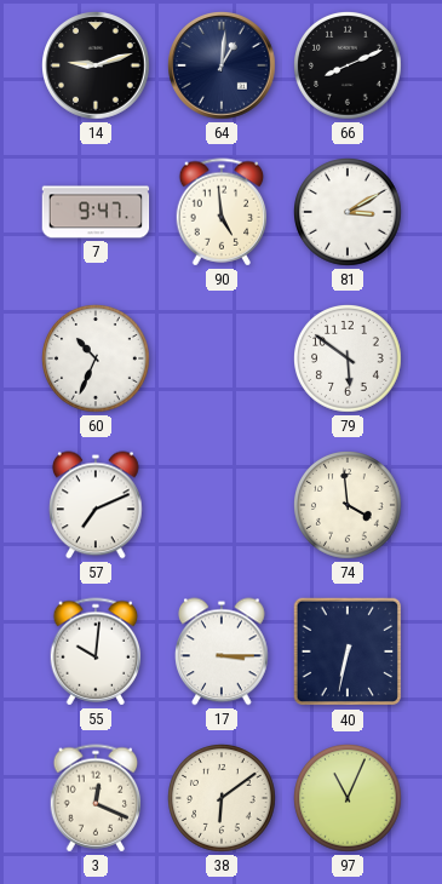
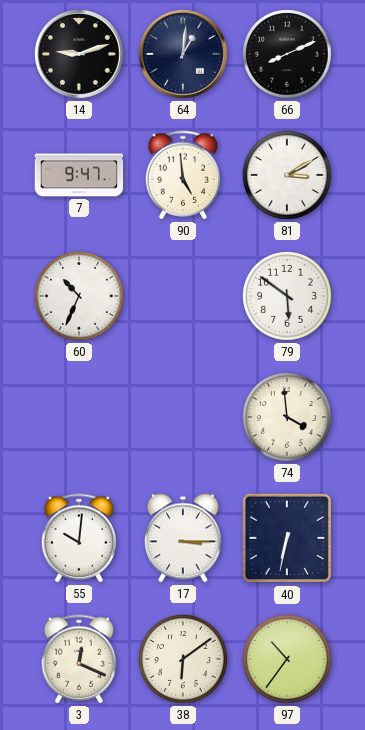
57: 7:11 -> none
97: 11:04 -> 10:36
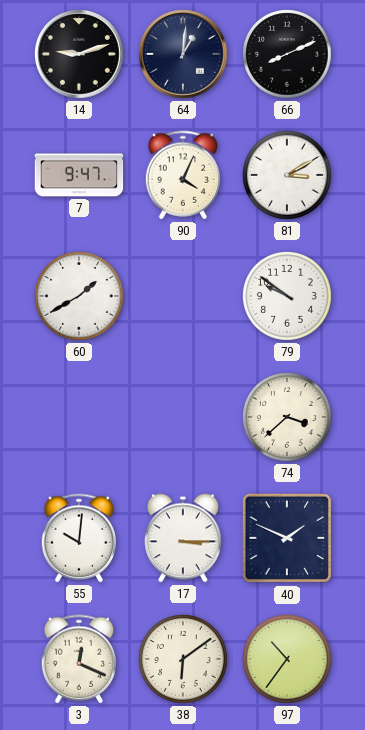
90: 4:59 -> 4:04
60: 10:34 -> 1:40
79: 5:51 -> 9:51
74: 3:59 -> 3:38
40: 6:32 -> 1:49
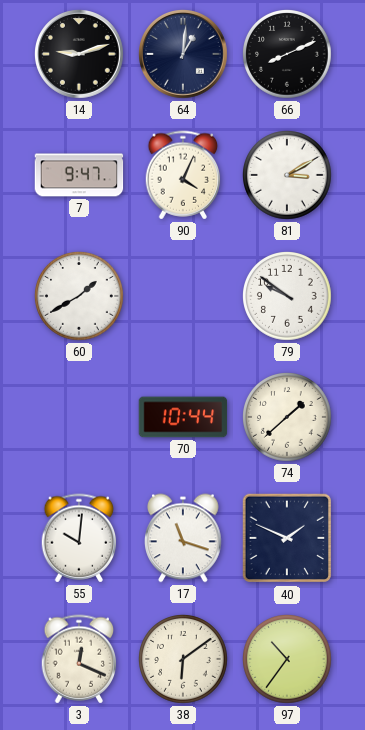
70: none -> 10:44
74: 3:38 -> 1:38
17: 3:15 -> 11:18
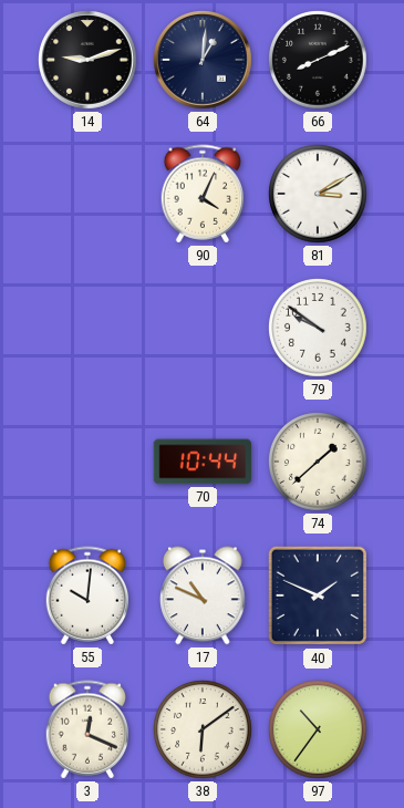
7: 9:47 -> none
60: 1:40 -> none
17: 11:18 -> 10:49
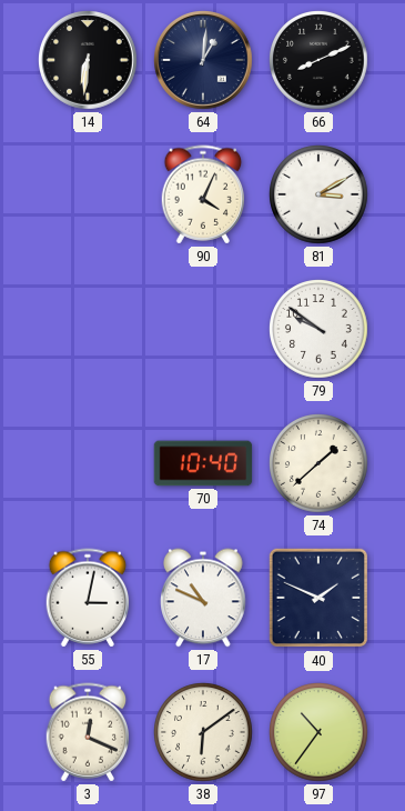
14: 9:12 -> 6:31
70: 10:44 -> 10:40
55: 10:01 -> 3:02
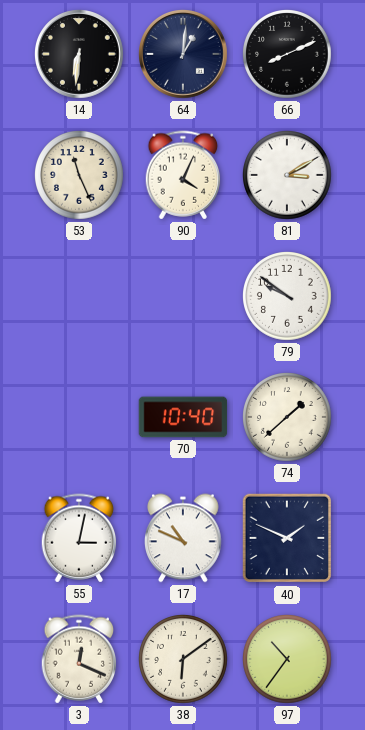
53: none -> 11:26
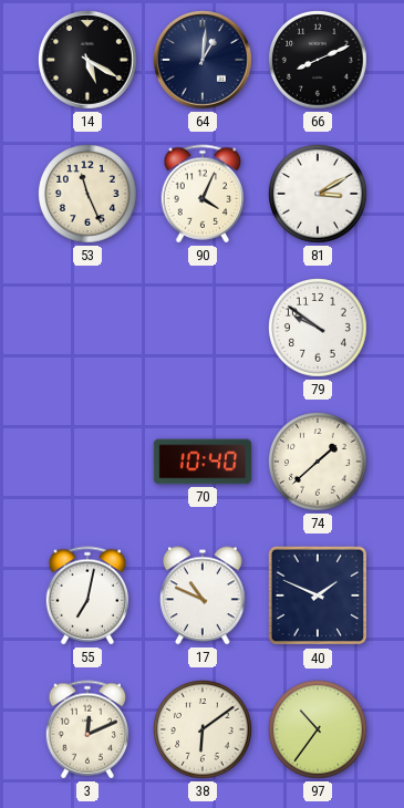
14: 6:31 -> 5:20
55: 3:02 -> 7:02
3: 12:19 -> 12:11
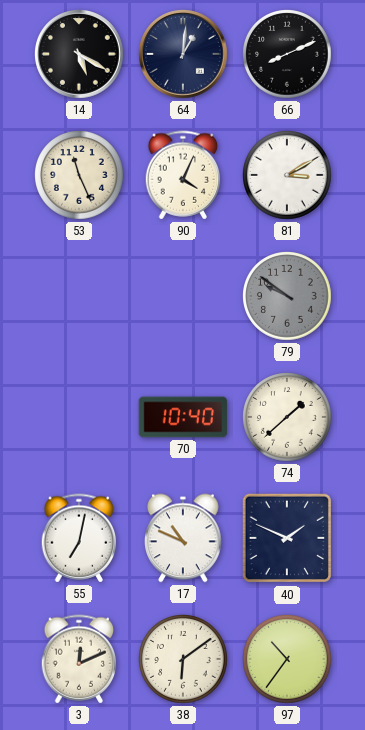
79 dial: white -> grey
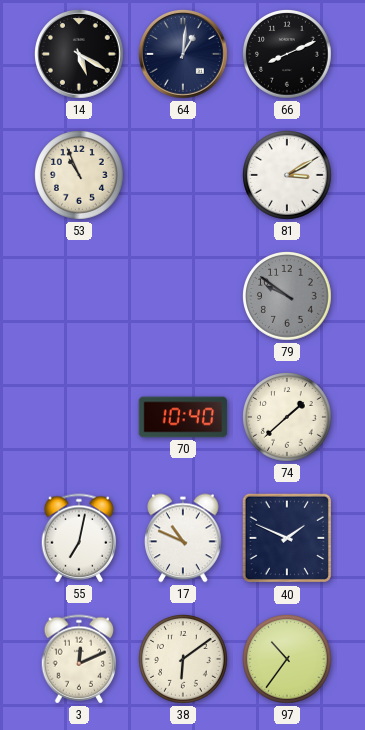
53: 11:26 -> 10:56
90: 4:04 -> none
